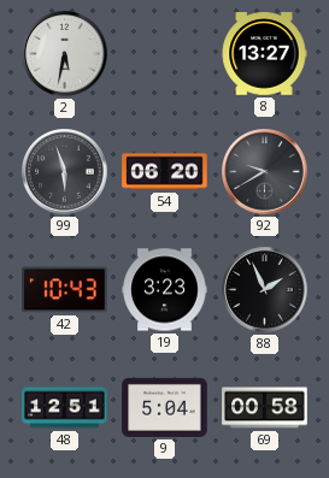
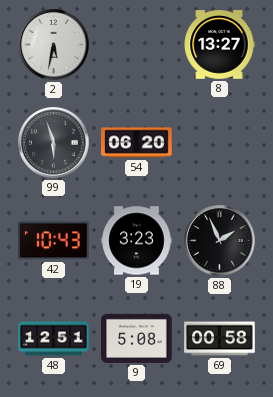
92: 9:40 -> none
9: 5:04 -> 5:08
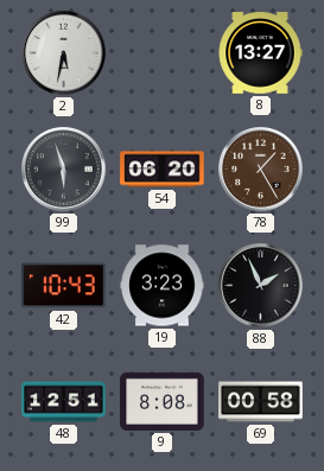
78: none -> 1:25
9: 5:08 -> 8:08
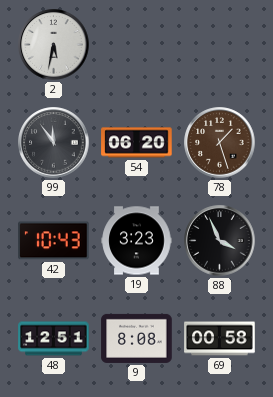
8: 13:27 -> none
99: 5:57 -> 11:54
78: 1:25 -> 1:27
88: 1:56 -> 3:56
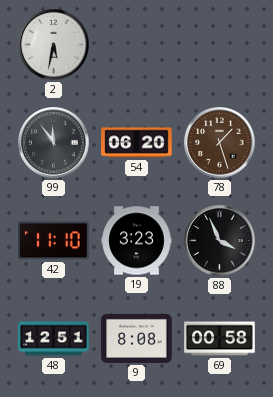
42: 10:43 -> 11:10
